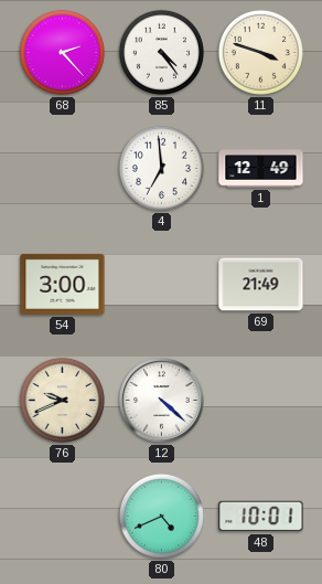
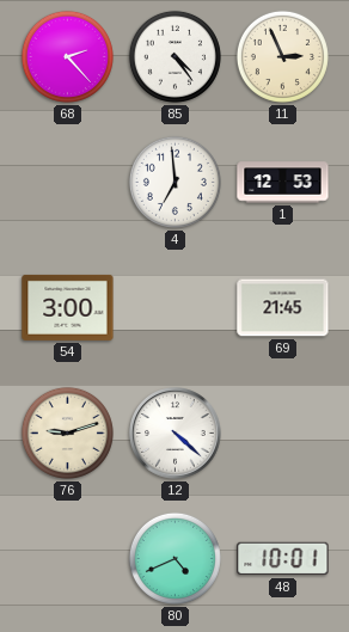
11: 3:48 -> 2:56
1: 12:49 -> 12:53
69: 21:49 -> 21:45
76: 9:41 -> 9:12
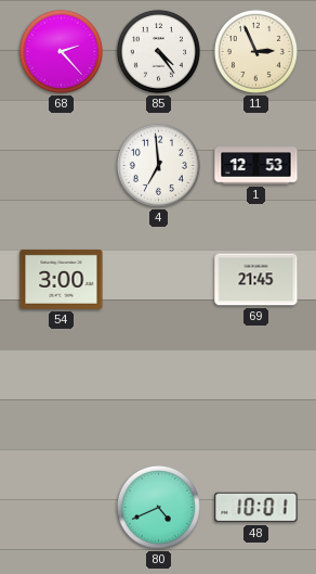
76: 9:12 -> none
12: 4:22 -> none
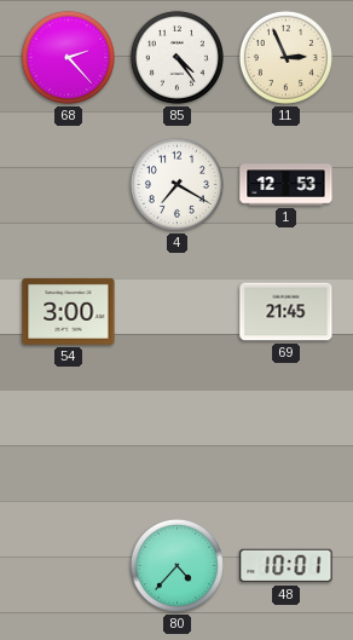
4: 6:59 -> 7:20
80: 4:41 -> 4:37
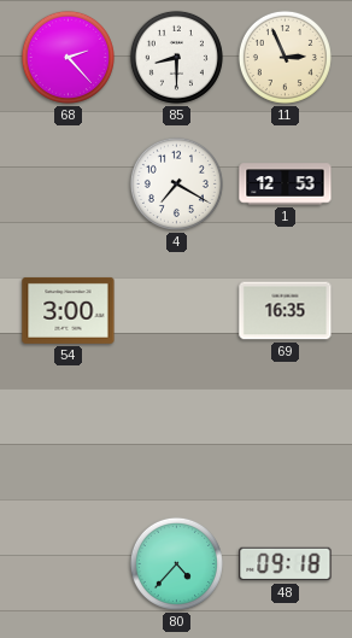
85: 4:24 -> 8:30
69: 21:45 -> 16:35
48: 10:01 -> 09:18
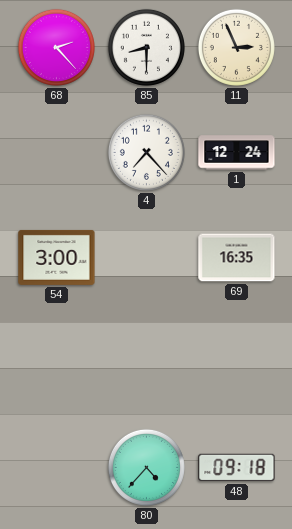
4: 7:20 -> 7:23
1: 12:53 -> 12:24
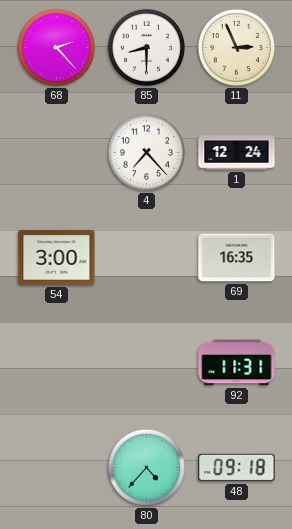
92: none -> 11:31
